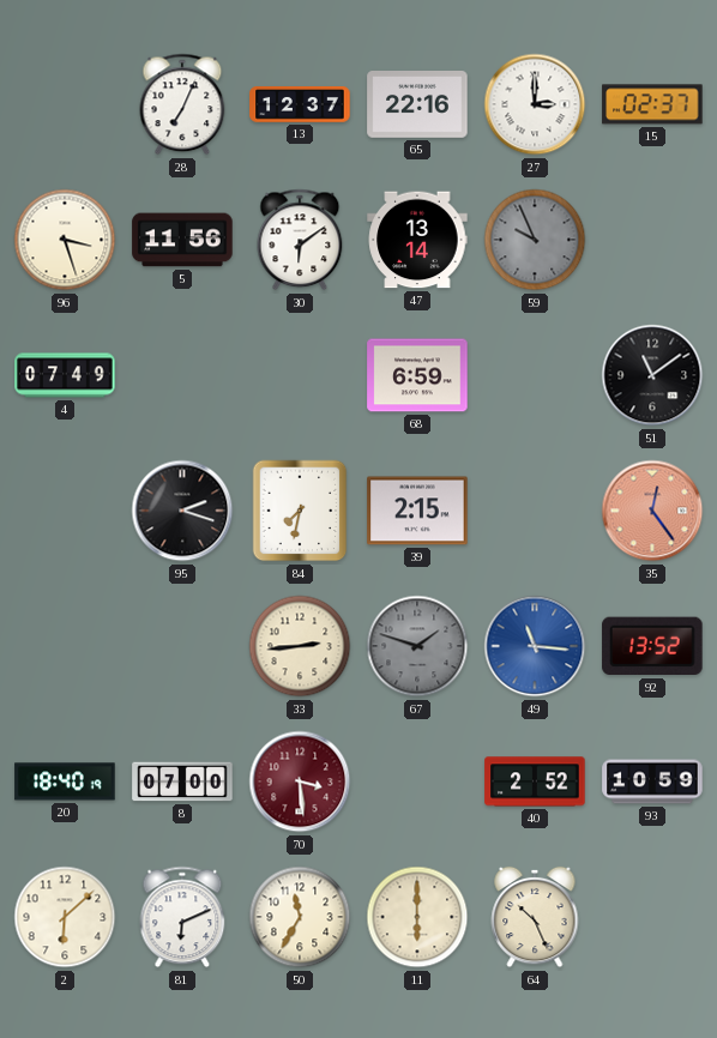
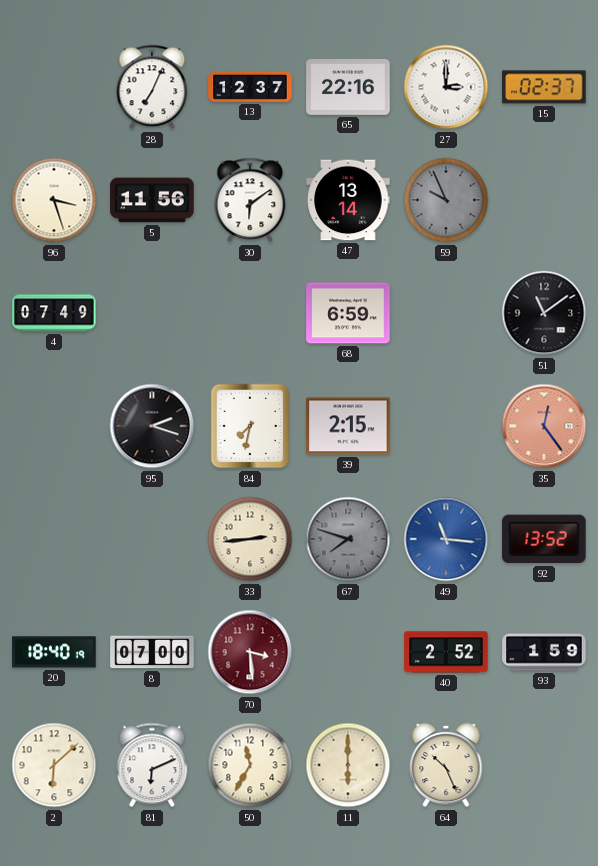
67: 1:48 -> 7:48
93: 10:59 -> 1:59
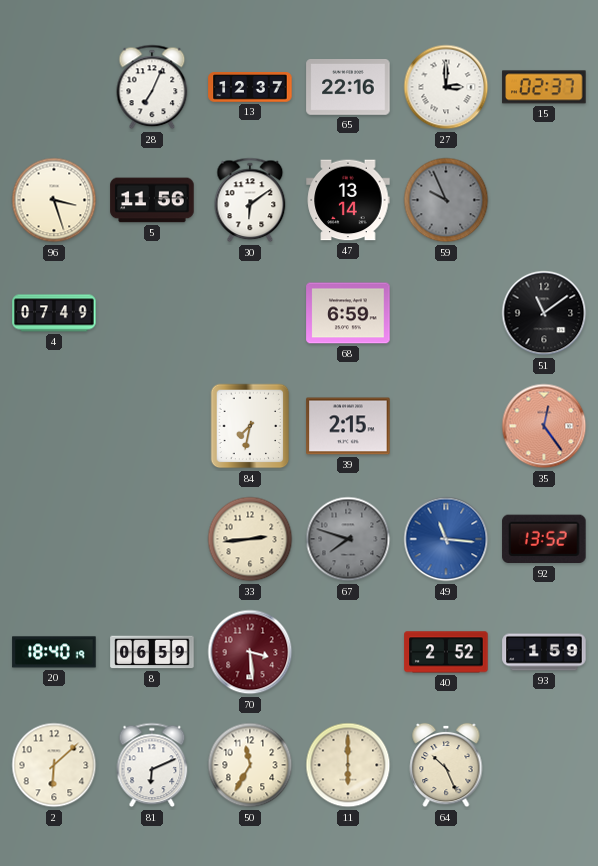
95: 2:18 -> none
8: 07:00 -> 06:59
